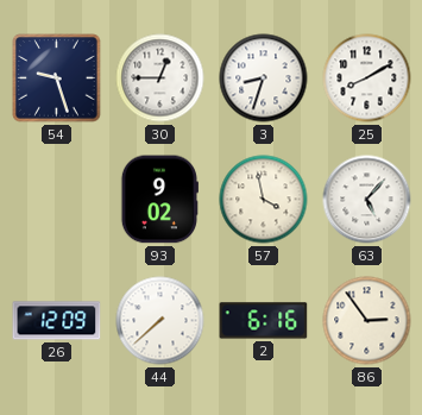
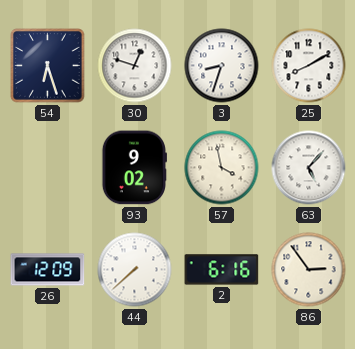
54: 9:27 -> 6:27
30: 12:45 -> 12:48
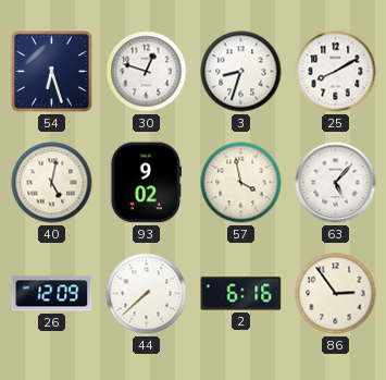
40: none -> 5:02
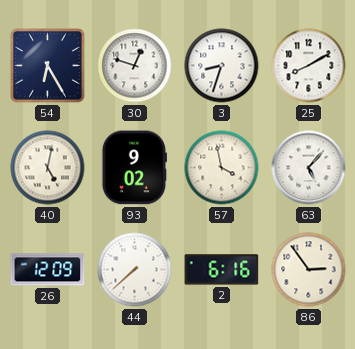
54: 6:27 -> 6:25
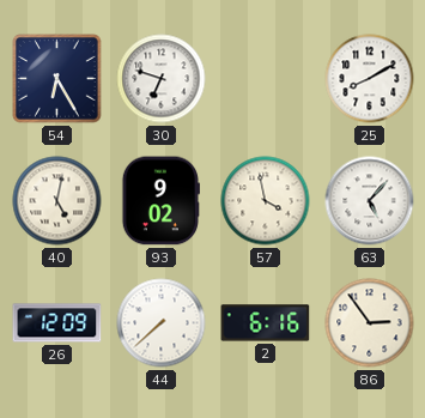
30: 12:48 -> 6:48
3: 8:33 -> none
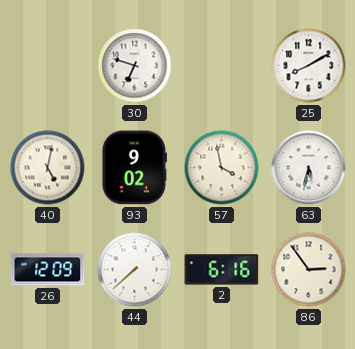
54: 6:25 -> none
63: 5:07 -> 5:32
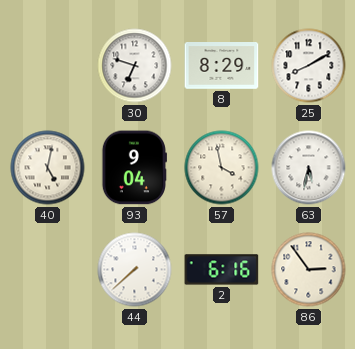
8: none -> 8:29
93: 9:02 -> 9:04
26: 12:09 -> none
